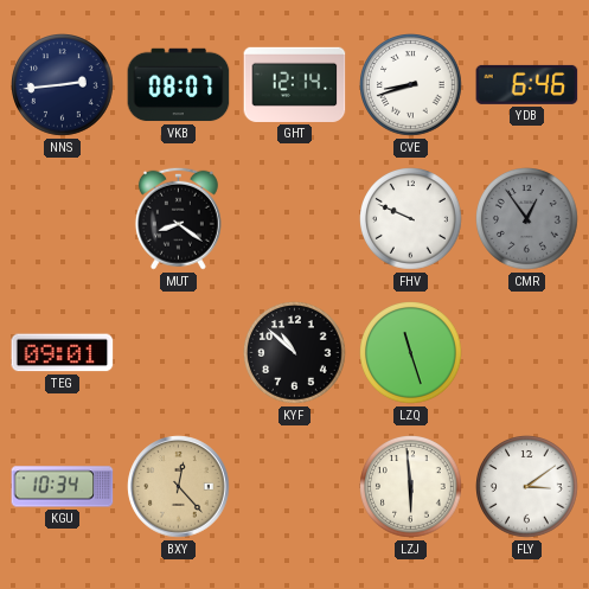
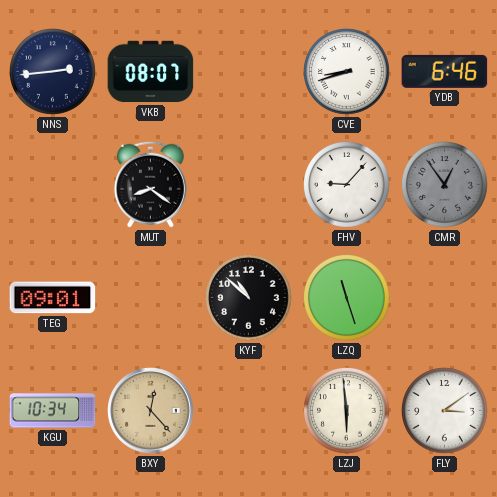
GHT: 12:14 -> none
FHV: 9:49 -> 9:07
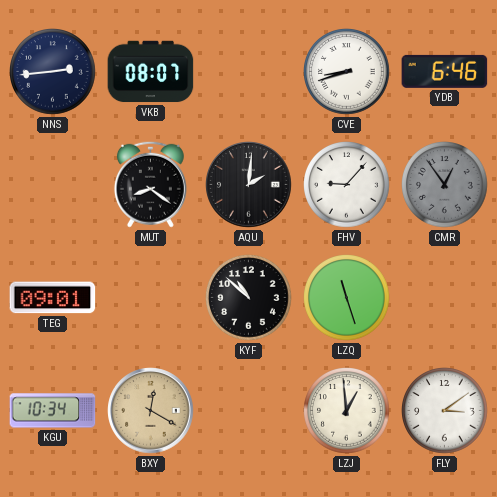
AQU: none -> 2:01
BXY: 12:23 -> 12:20
LZJ: 5:59 -> 12:59
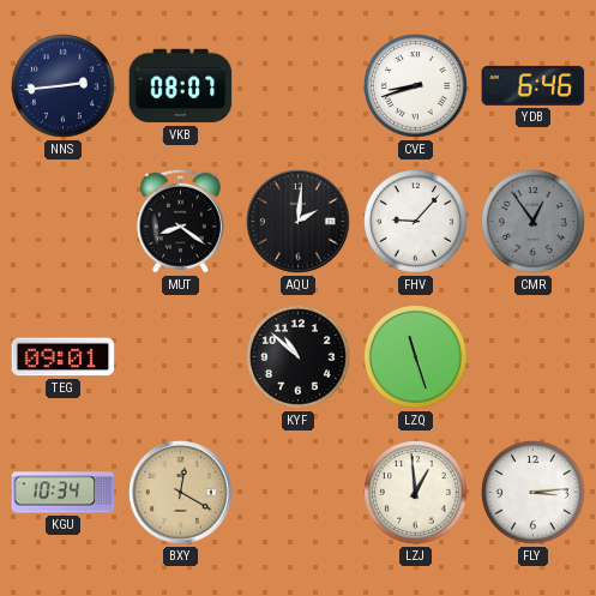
FLY: 3:09 -> 3:14
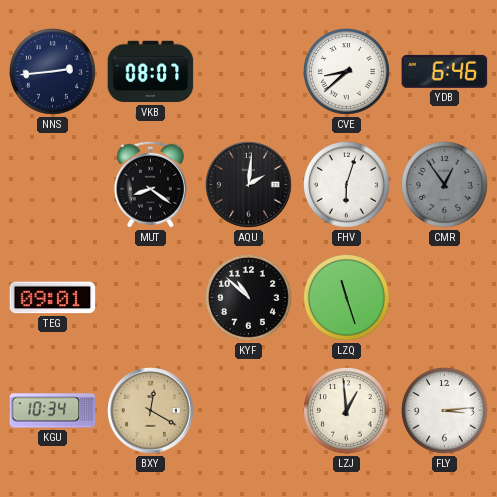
CVE: 8:42 -> 8:38
FHV: 9:07 -> 6:03
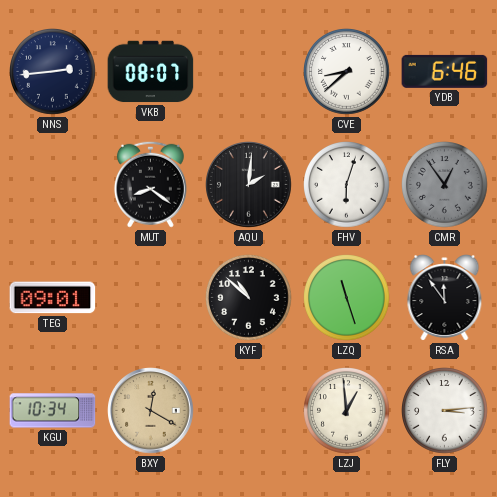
RSA: none -> 11:54
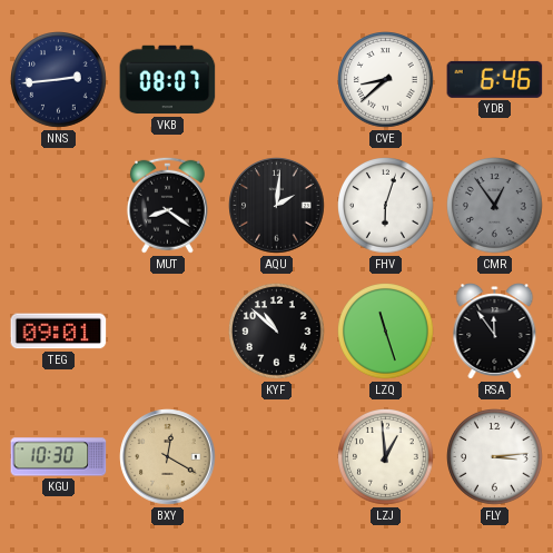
KGU: 10:34 -> 10:30
